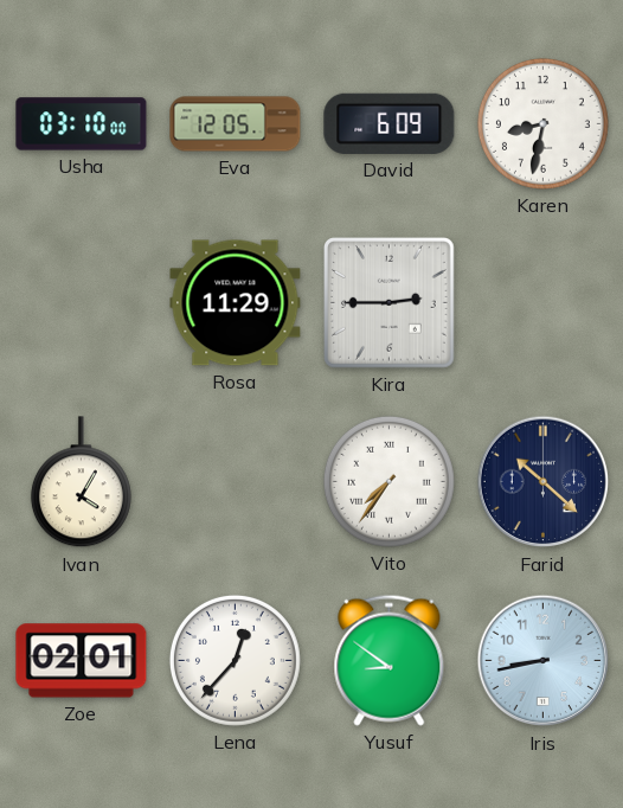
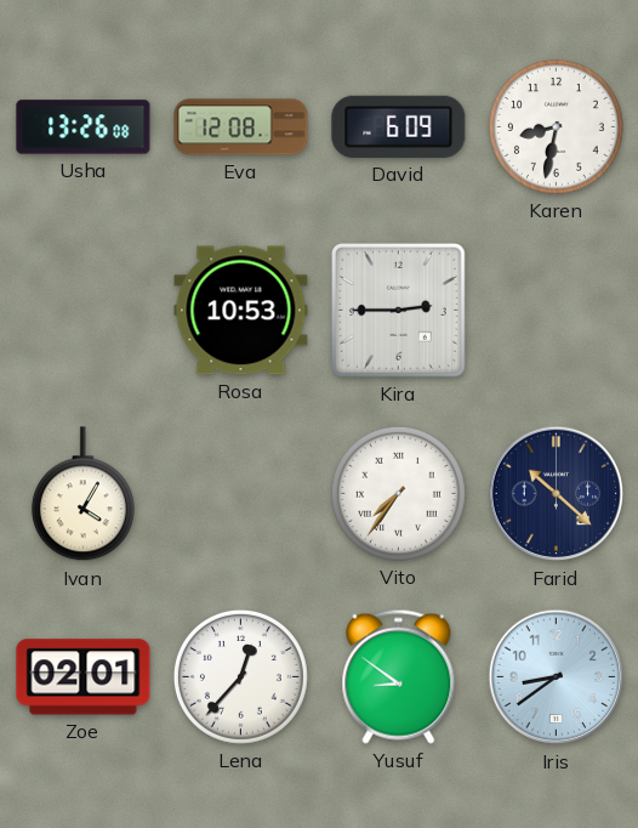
Usha: 03:10 -> 13:26
Eva: 12:05 -> 12:08
Rosa: 11:29 -> 10:53
Iris: 8:43 -> 8:39
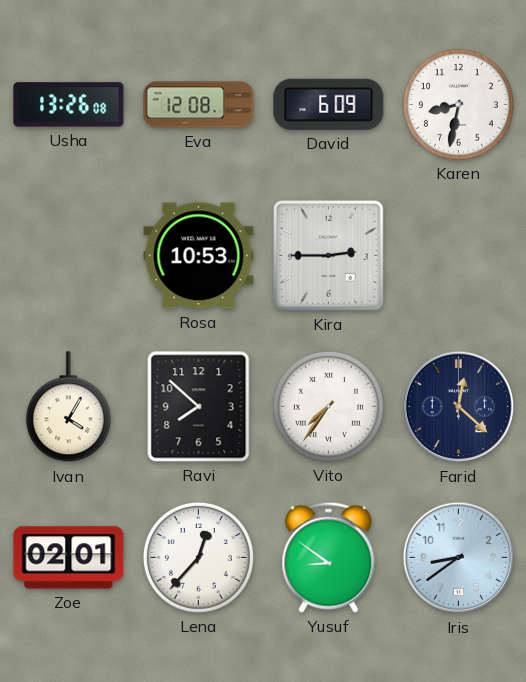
Ravi: none -> 7:52
Farid: 10:22 -> 12:22
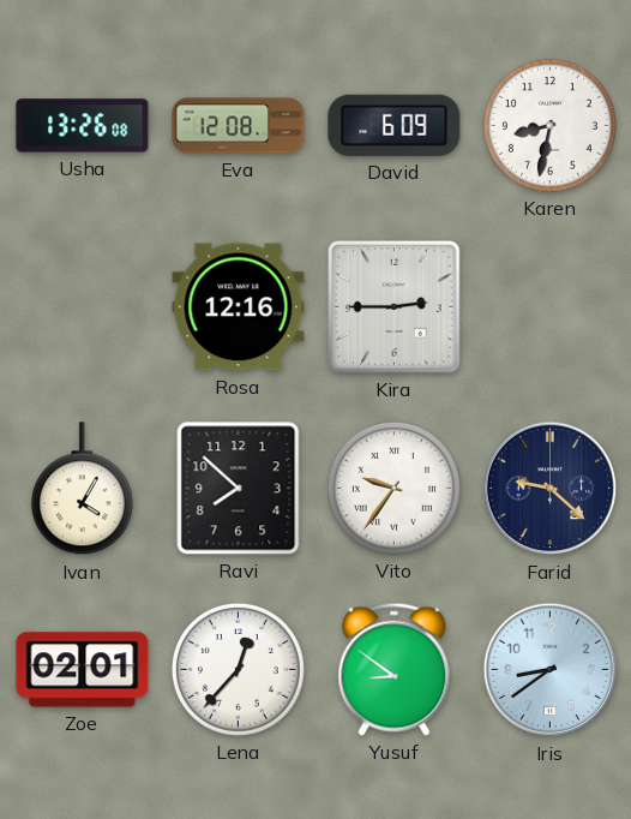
Rosa: 10:53 -> 12:16
Vito: 7:36 -> 9:36
Farid: 12:22 -> 9:22
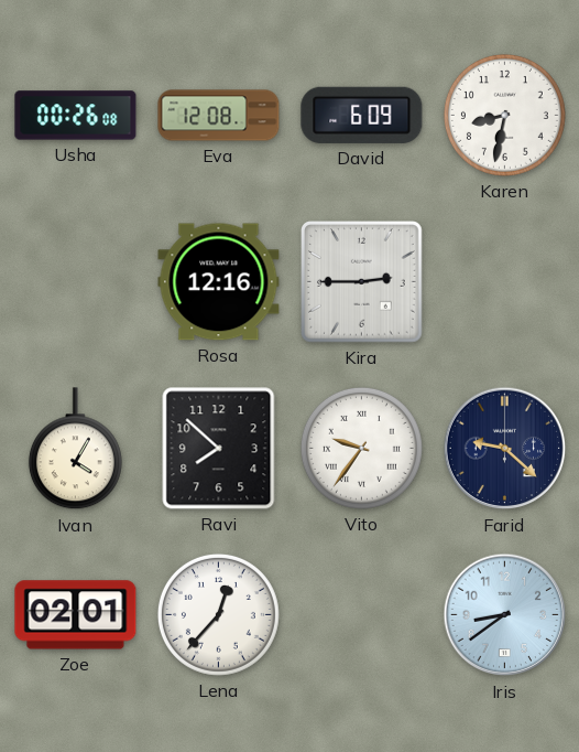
Usha: 13:26 -> 00:26
Yusuf: 8:51 -> none
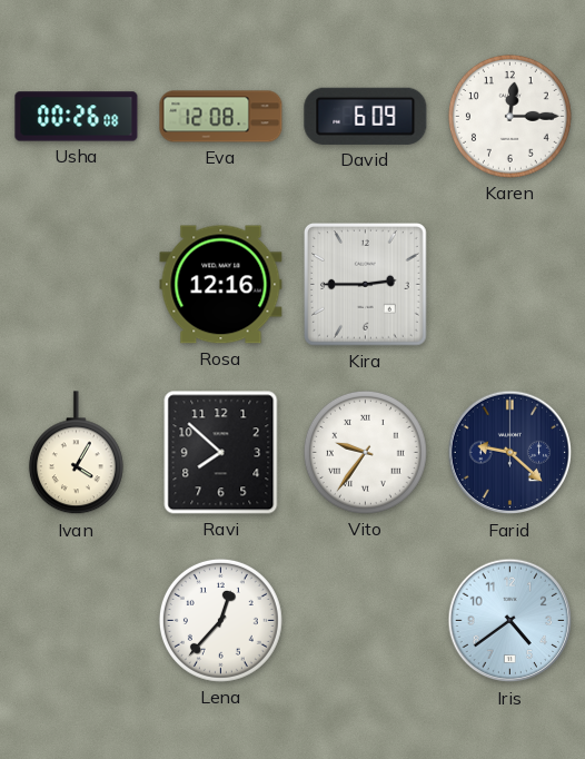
Karen: 8:32 -> 12:15
Zoe: 02:01 -> none
Iris: 8:39 -> 4:39
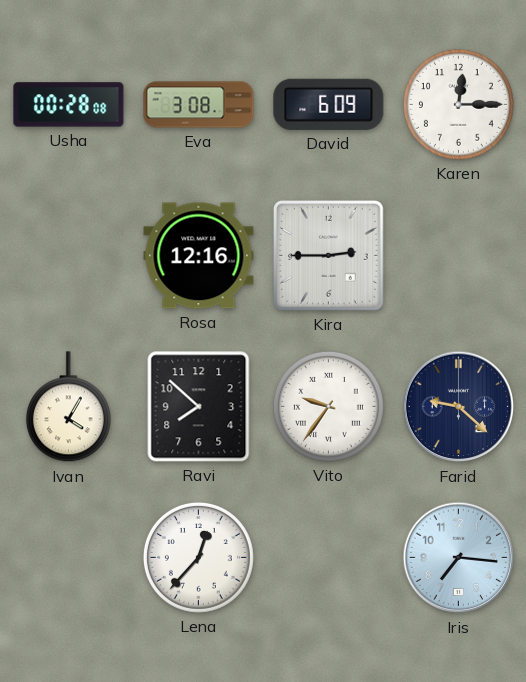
Usha: 00:26 -> 00:28
Eva: 12:08 -> 3:08
Iris: 4:39 -> 7:16
